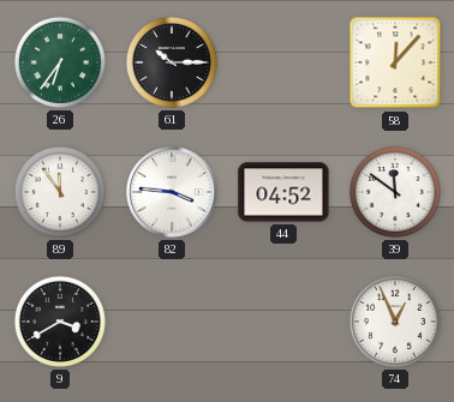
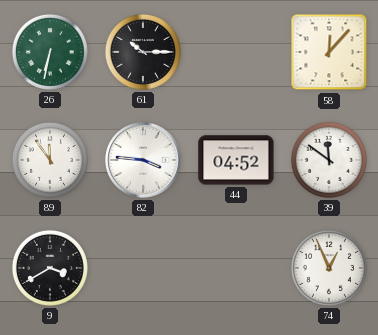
26: 6:36 -> 6:32
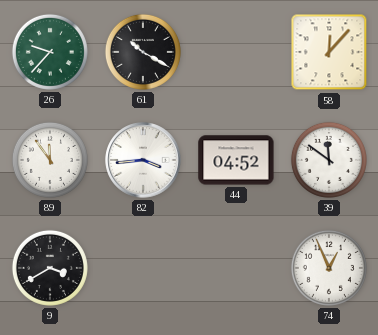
26: 6:32 -> 9:37
61: 10:15 -> 10:20
82: 3:46 -> 3:44
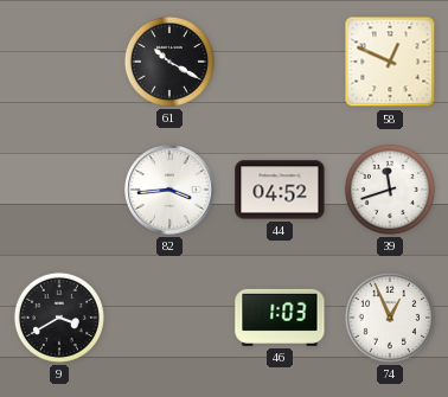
26: 9:37 -> none
58: 12:07 -> 12:49
89: 11:54 -> none
39: 11:51 -> 11:42
46: none -> 1:03
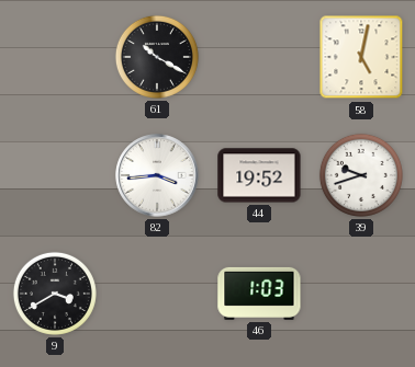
58: 12:49 -> 5:02
44: 04:52 -> 19:52
39: 11:42 -> 9:42
74: 12:56 -> none
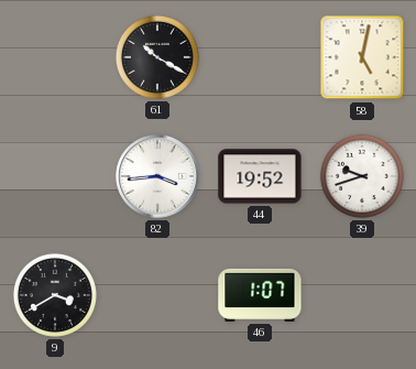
46: 1:03 -> 1:07
